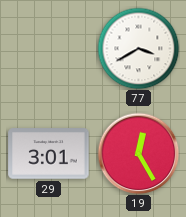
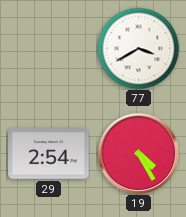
29: 3:01 -> 2:54
19: 12:25 -> 4:25
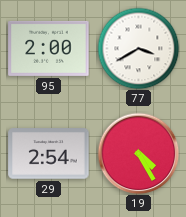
95: none -> 2:00
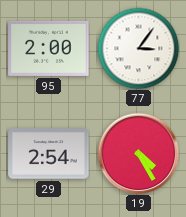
77: 3:40 -> 3:06
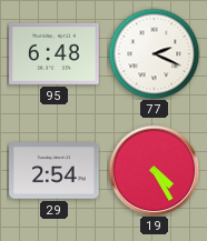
95: 2:00 -> 6:48
77: 3:06 -> 2:19
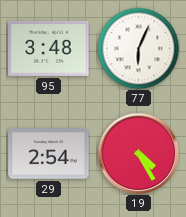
95: 6:48 -> 3:48
77: 2:19 -> 6:04
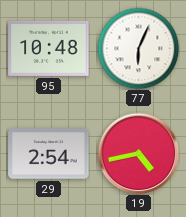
95: 3:48 -> 10:48
19: 4:25 -> 4:43
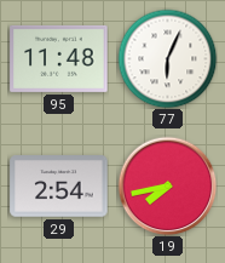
95: 10:48 -> 11:48
19: 4:43 -> 7:43
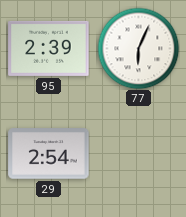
95: 11:48 -> 2:39
19: 7:43 -> none
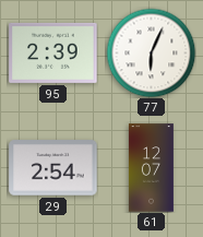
61: none -> 12:07
